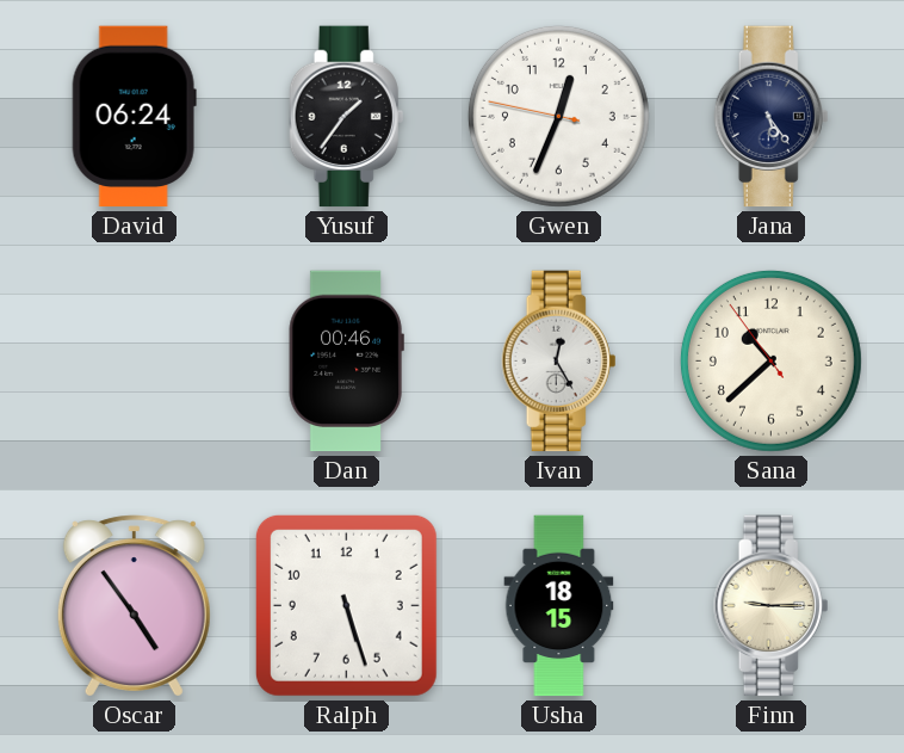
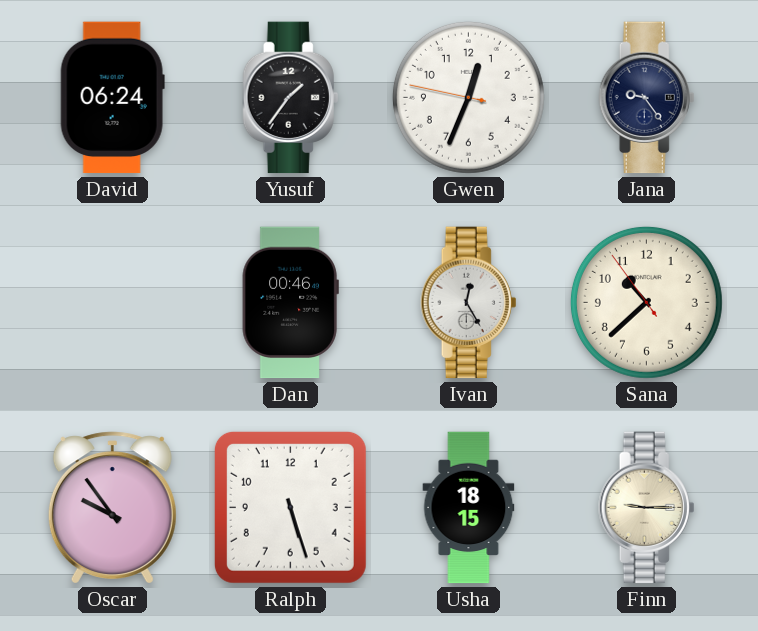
Jana: 5:24 -> 9:24
Oscar: 4:54 -> 9:54
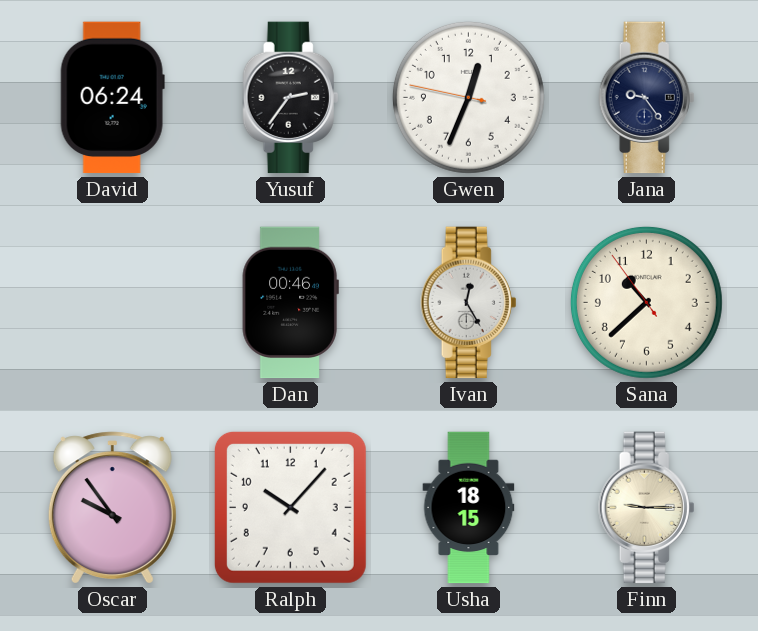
Yusuf: 1:36 -> 2:36
Ralph: 5:27 -> 10:07
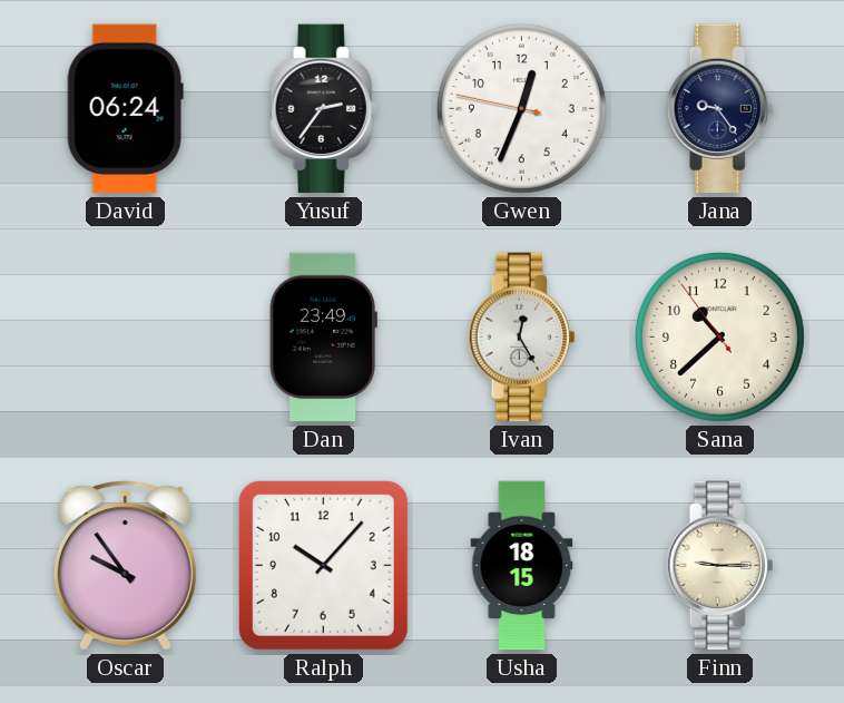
Dan: 00:46 -> 23:49
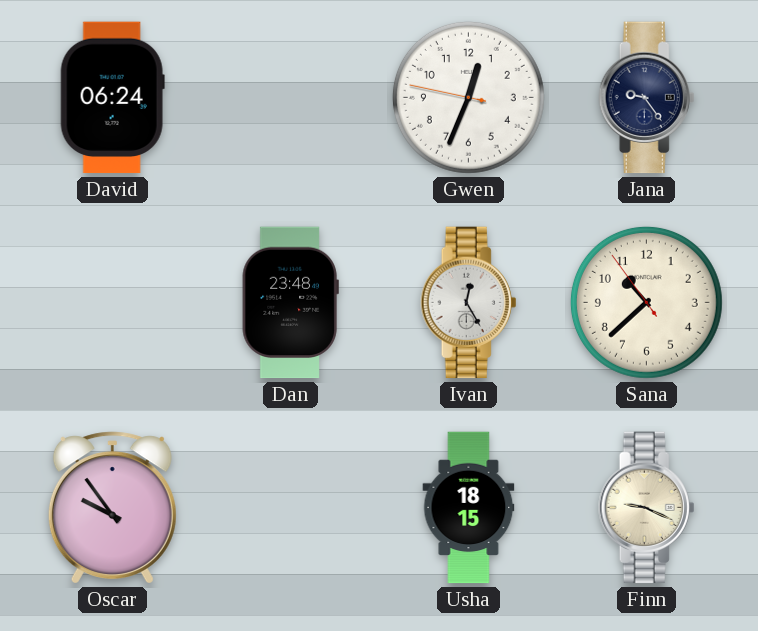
Yusuf: 2:36 -> none
Dan: 23:49 -> 23:48
Ralph: 10:07 -> none
Finn: 9:15 -> 9:19
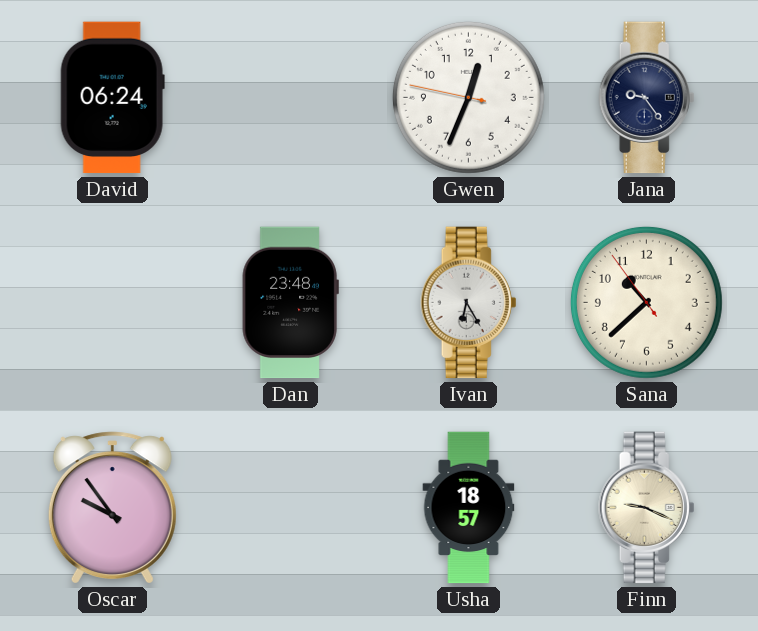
Ivan: 12:25 -> 6:25
Usha: 18:15 -> 18:57
